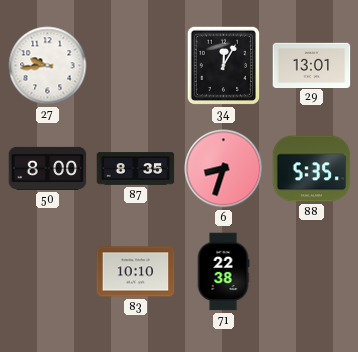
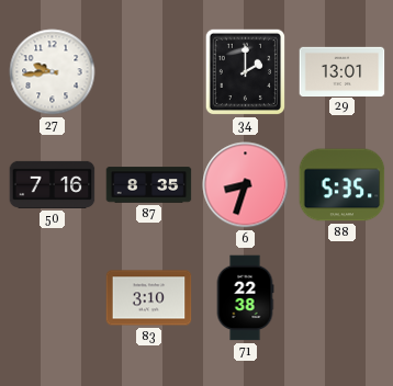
34: 12:05 -> 2:00
50: 8:00 -> 7:16
83: 10:10 -> 3:10
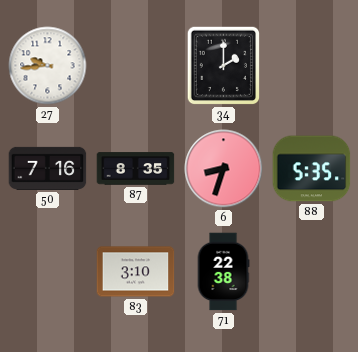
29: 13:01 -> none
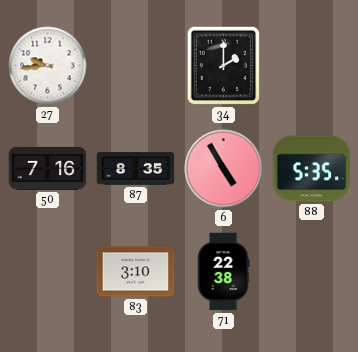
6: 8:33 -> 4:55
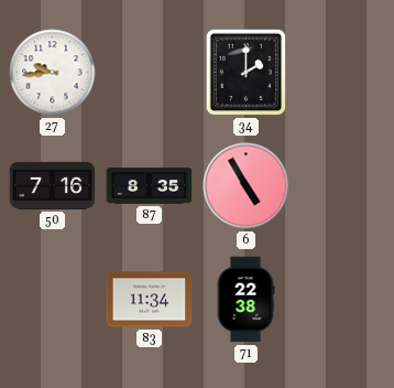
88: 5:35 -> none
83: 3:10 -> 11:34
